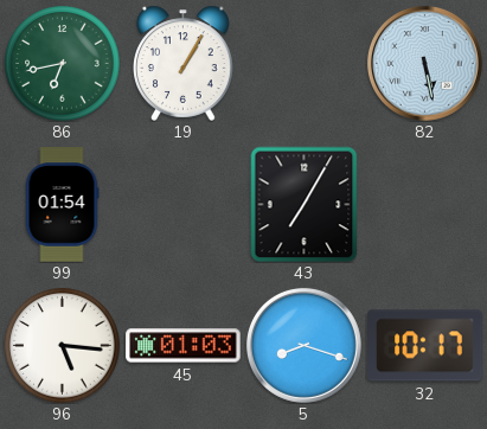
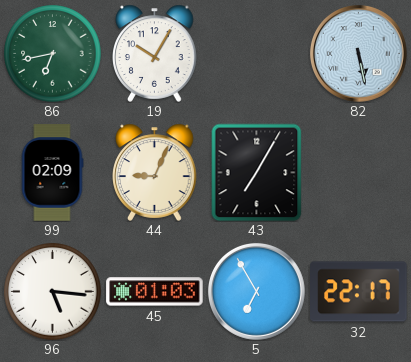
19: 1:05 -> 10:05
99: 01:54 -> 02:09
44: none -> 9:04
5: 8:18 -> 6:55
32: 10:17 -> 22:17
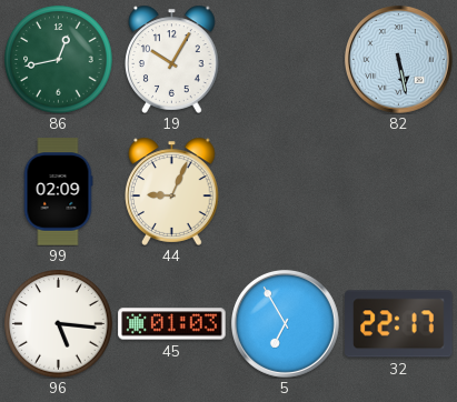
86: 6:43 -> 12:43
43: 7:05 -> none
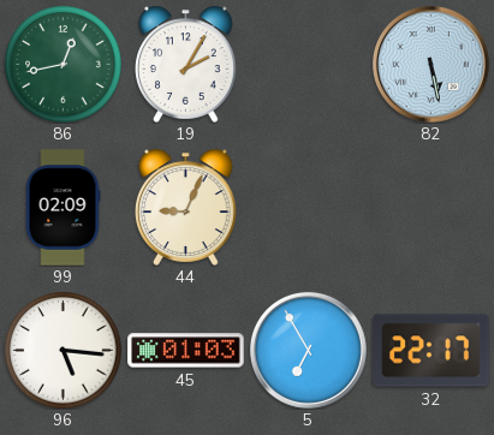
19: 10:05 -> 2:05
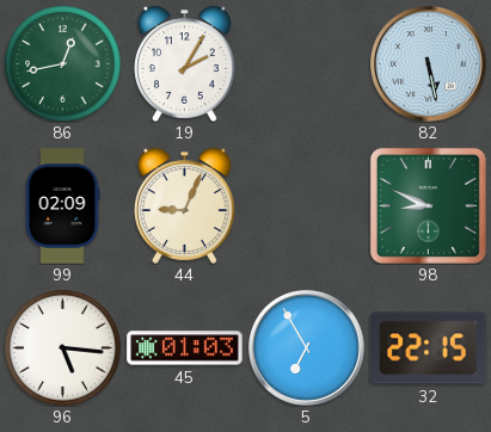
98: none -> 8:49
32: 22:17 -> 22:15
